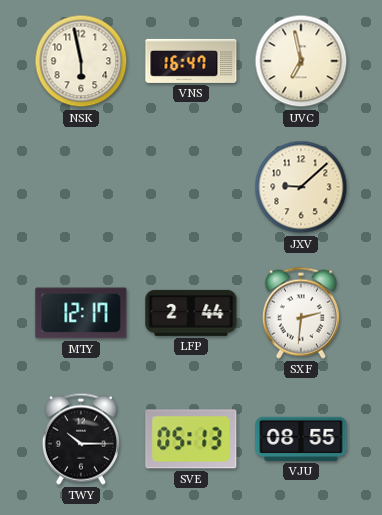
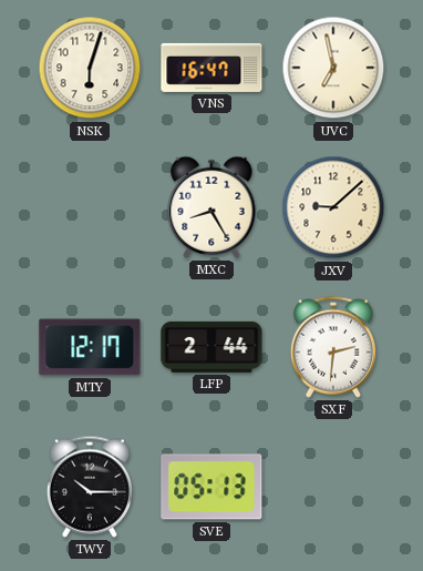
NSK: 5:58 -> 6:03
MXC: none -> 8:25
VJU: 08:55 -> none
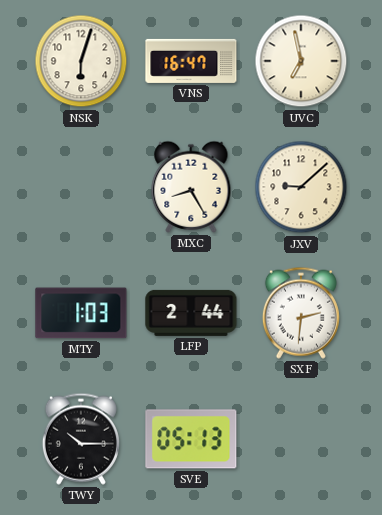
MTY: 12:17 -> 1:03
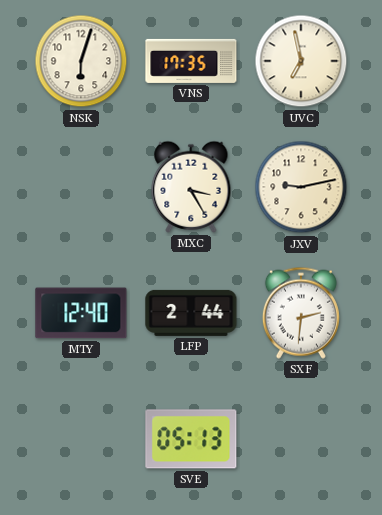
VNS: 16:47 -> 17:35
MXC: 8:25 -> 3:25
JXV: 9:08 -> 9:13
MTY: 1:03 -> 12:40
TWY: 10:15 -> none
